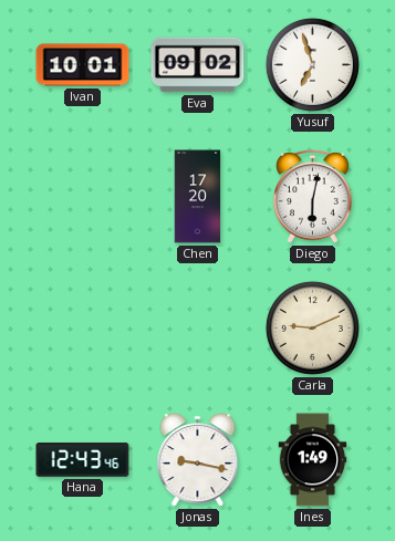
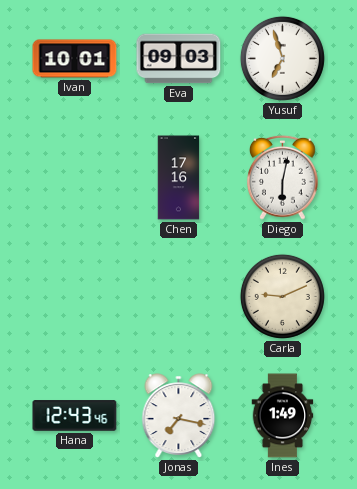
Eva: 09:02 -> 09:03
Chen: 17:20 -> 17:16
Jonas: 9:17 -> 7:17
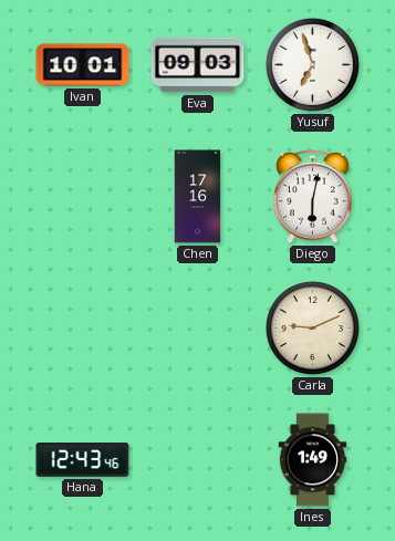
Jonas: 7:17 -> none
